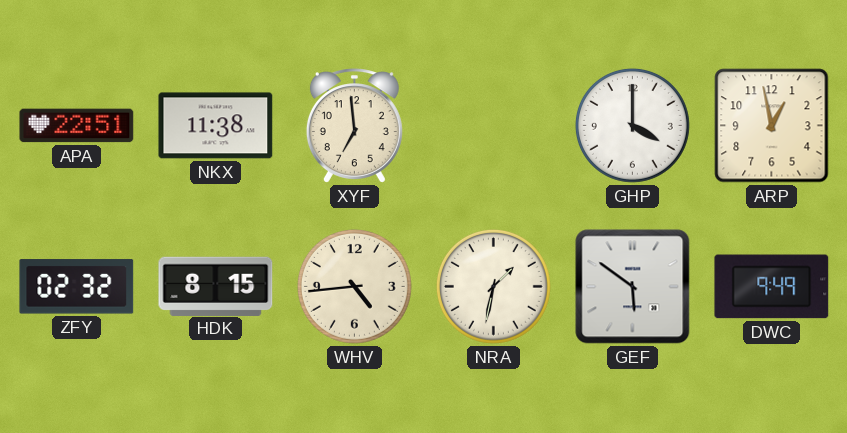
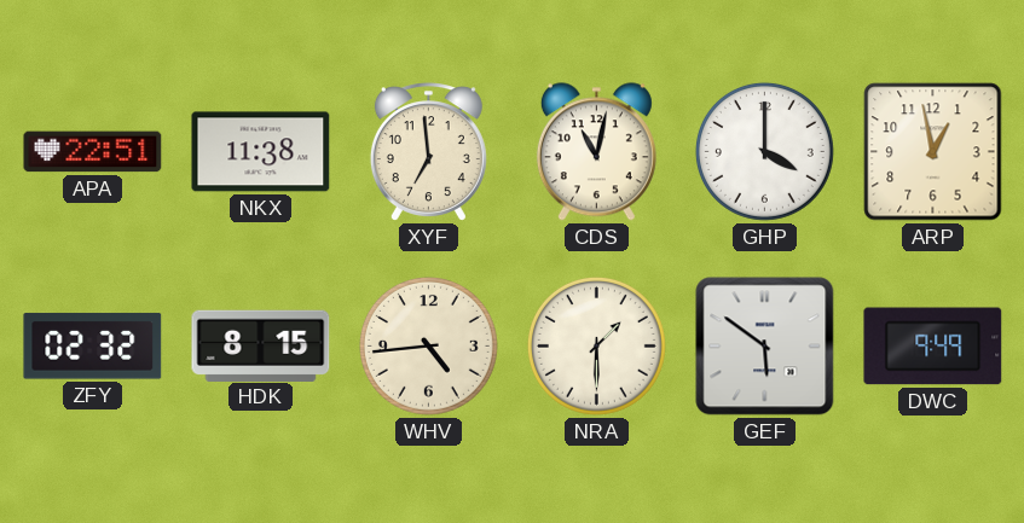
CDS: none -> 11:02
NRA: 1:32 -> 1:30
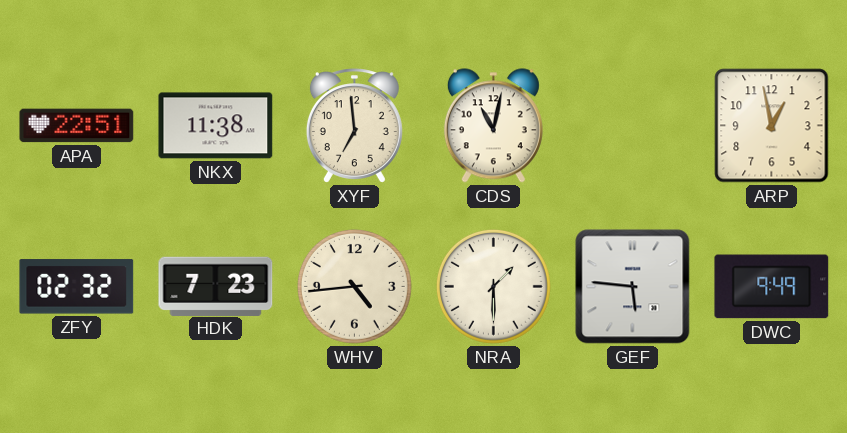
GHP: 4:00 -> none
HDK: 8:15 -> 7:23
GEF: 5:51 -> 5:46
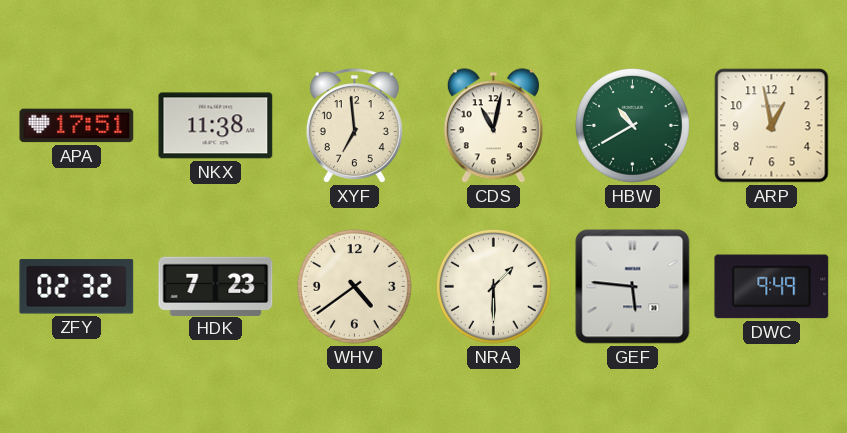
APA: 22:51 -> 17:51
HBW: none -> 10:40
WHV: 4:44 -> 4:39
